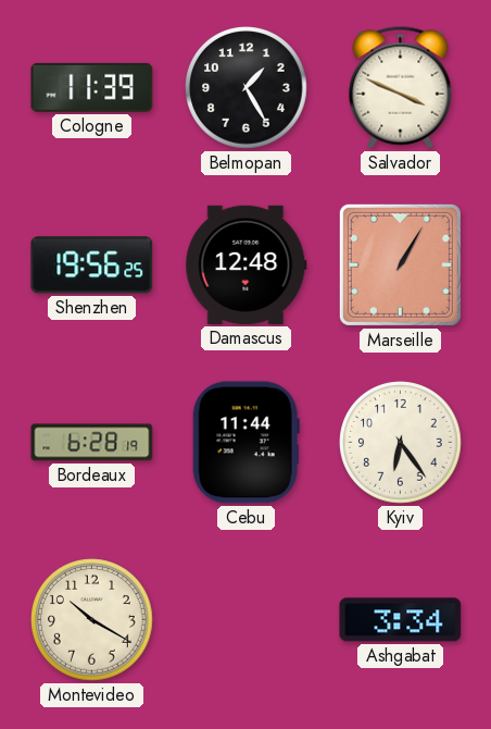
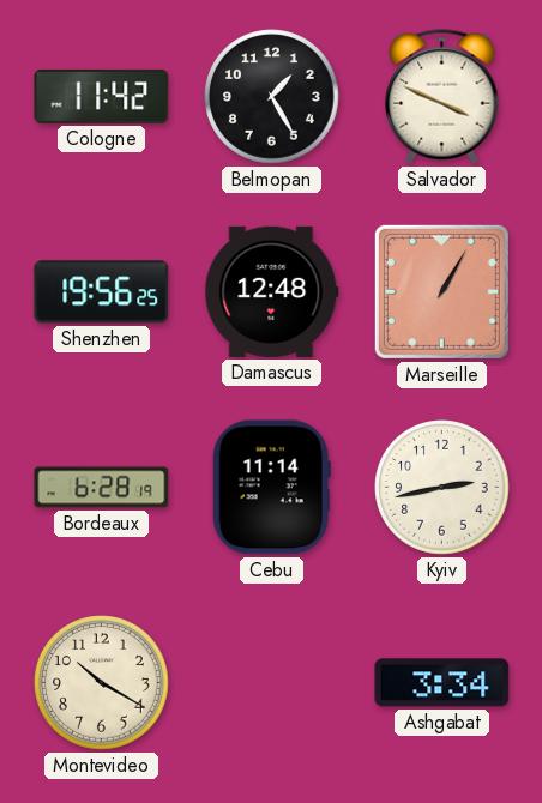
Cologne: 11:39 -> 11:42
Cebu: 11:44 -> 11:14
Kyiv: 6:24 -> 2:43
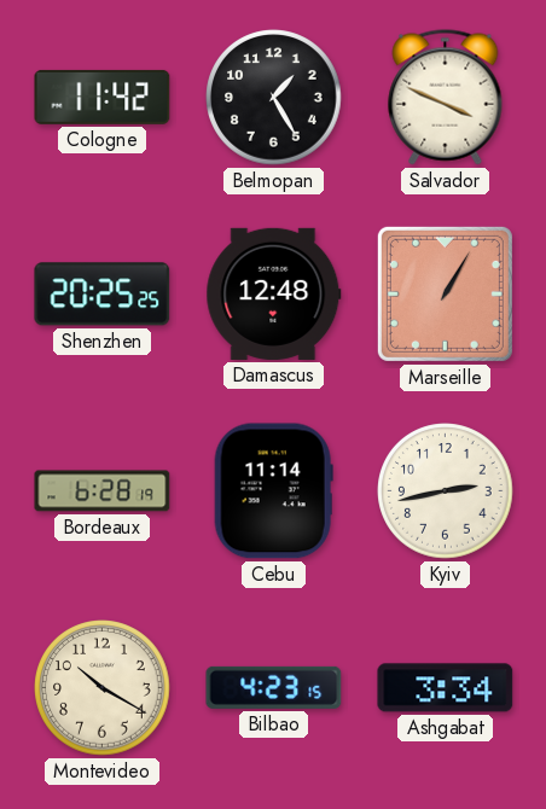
Shenzhen: 19:56 -> 20:25
Bilbao: none -> 4:23
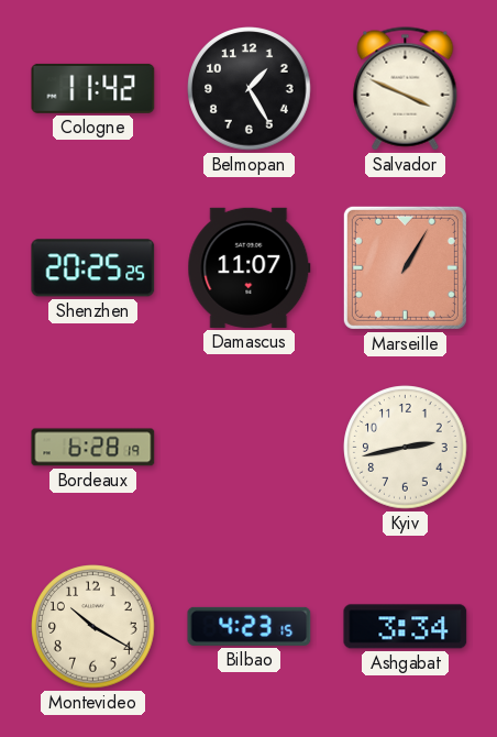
Damascus: 12:48 -> 11:07
Cebu: 11:14 -> none
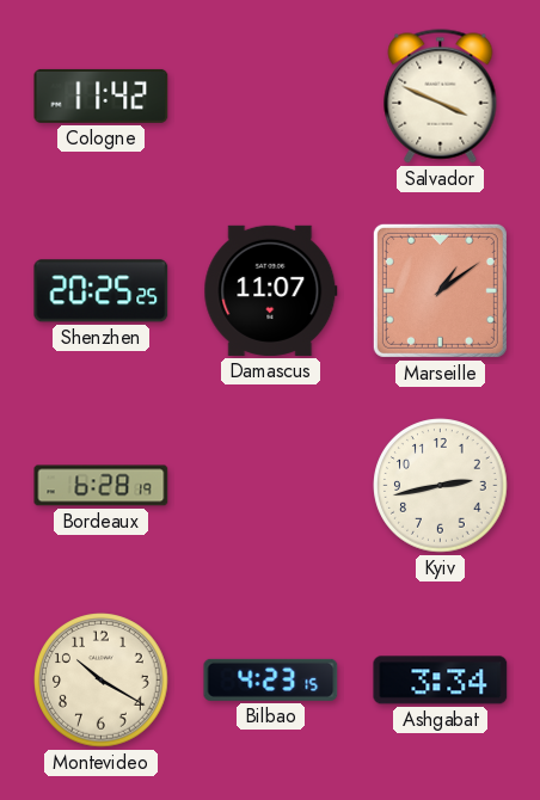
Belmopan: 1:25 -> none
Marseille: 1:05 -> 1:09
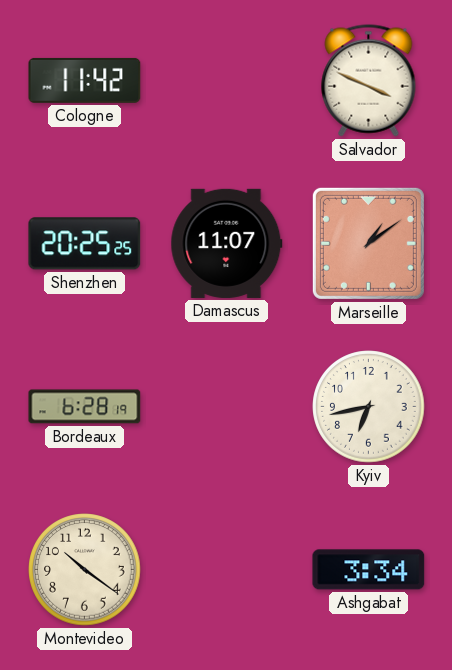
Kyiv: 2:43 -> 6:43
Montevideo: 10:20 -> 10:21
Bilbao: 4:23 -> none
